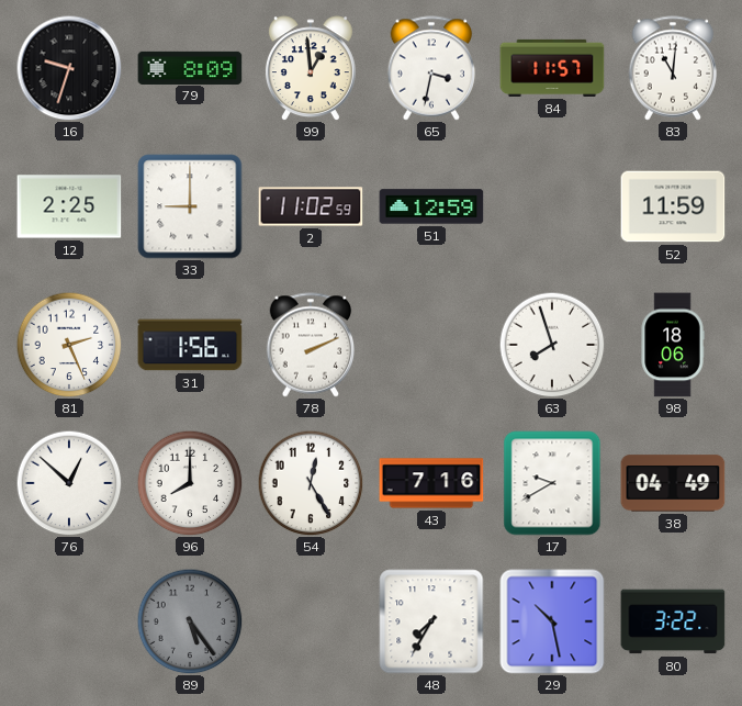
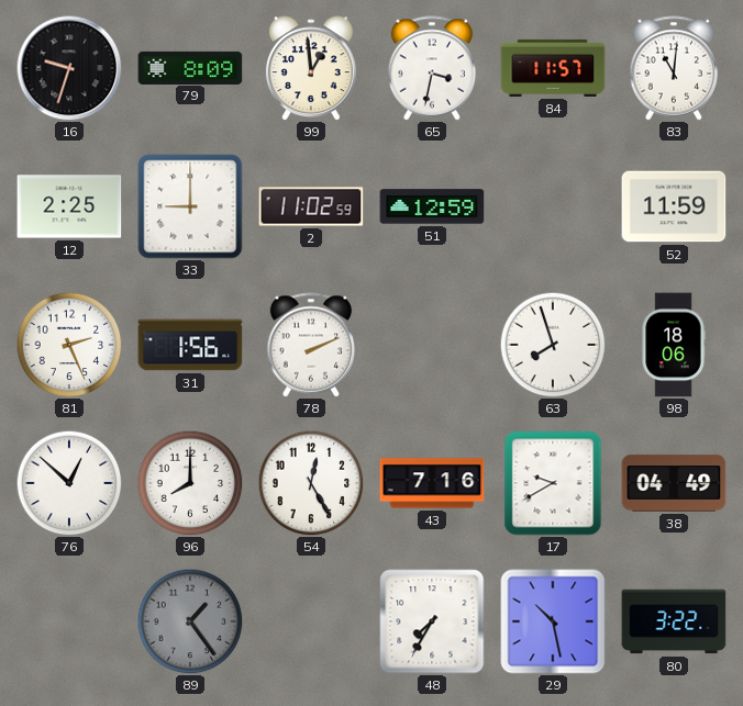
89: 5:24 -> 1:24
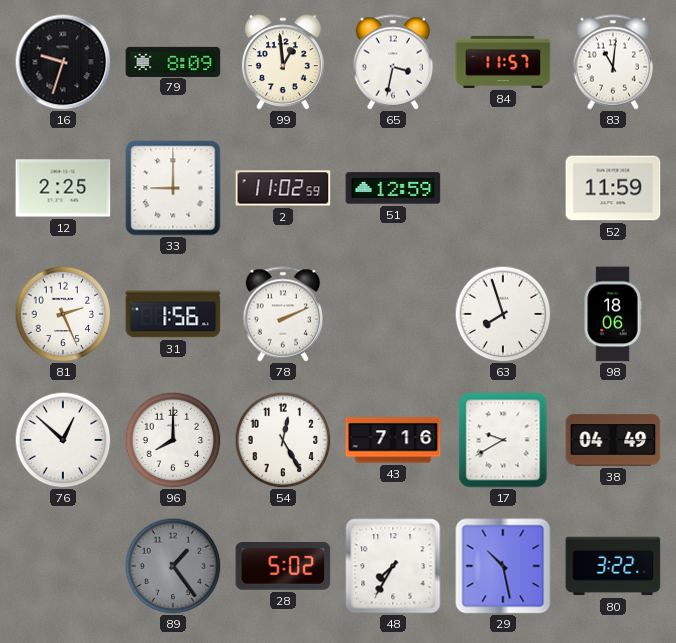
28: none -> 5:02
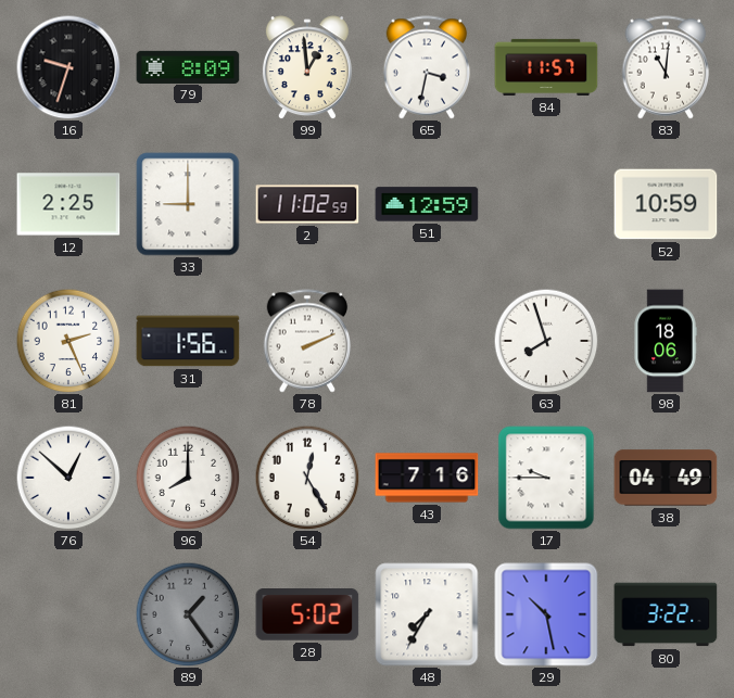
52: 11:59 -> 10:59
17: 9:40 -> 9:45
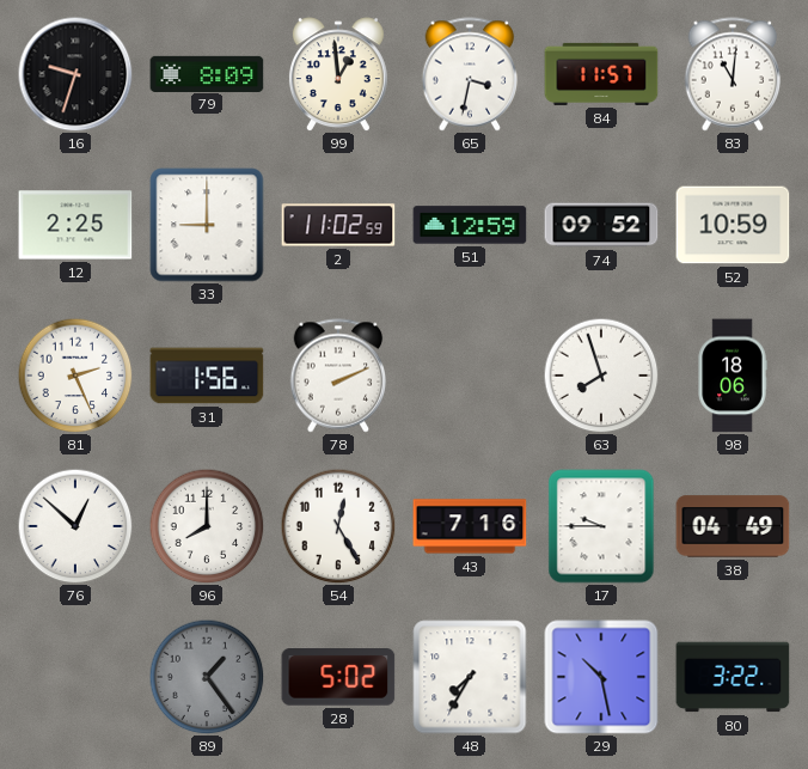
74: none -> 09:52
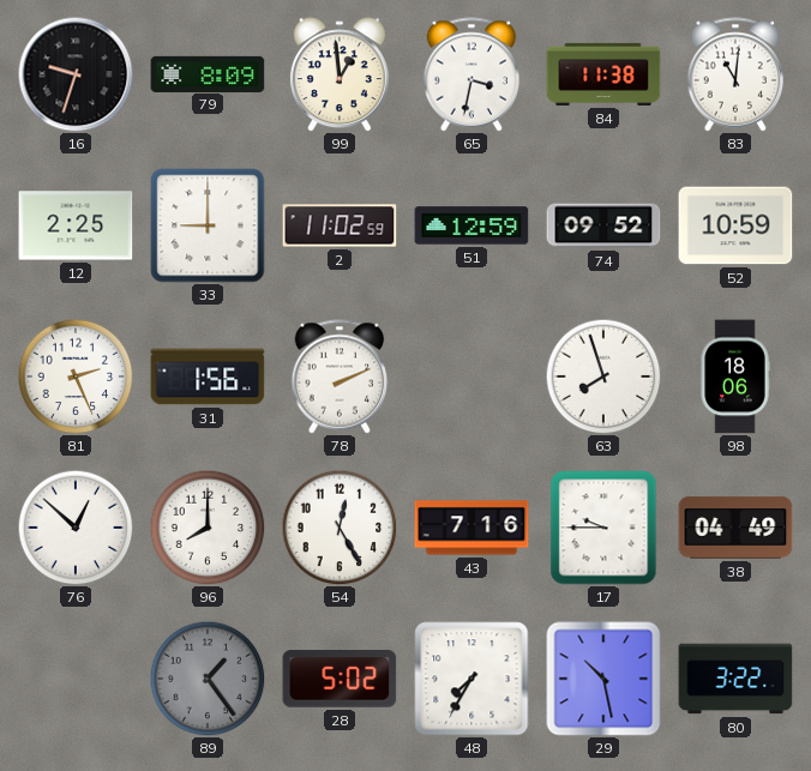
84: 11:57 -> 11:38
